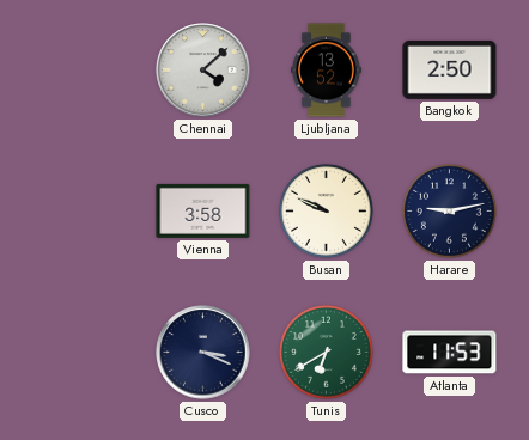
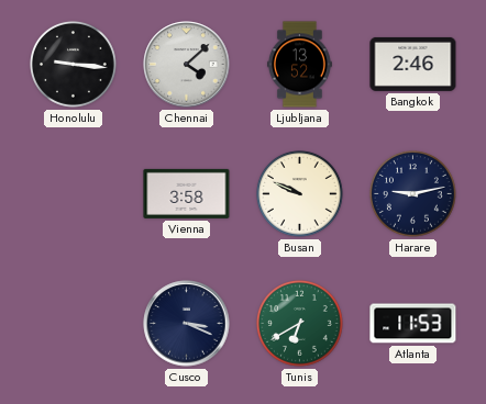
Honolulu: none -> 9:16
Bangkok: 2:50 -> 2:46
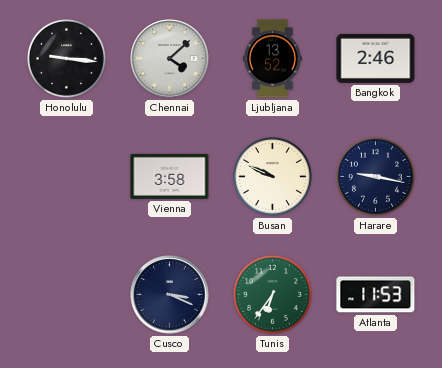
Harare: 9:13 -> 9:17
Tunis: 6:40 -> 6:36
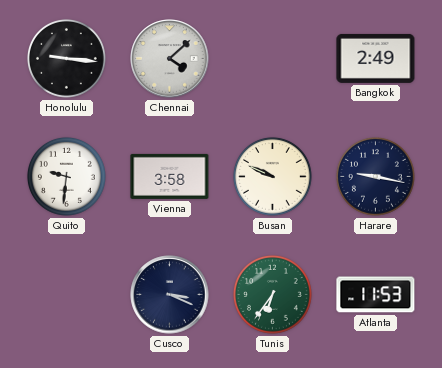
Ljubljana: 13:52 -> none
Bangkok: 2:46 -> 2:49
Quito: none -> 9:31
